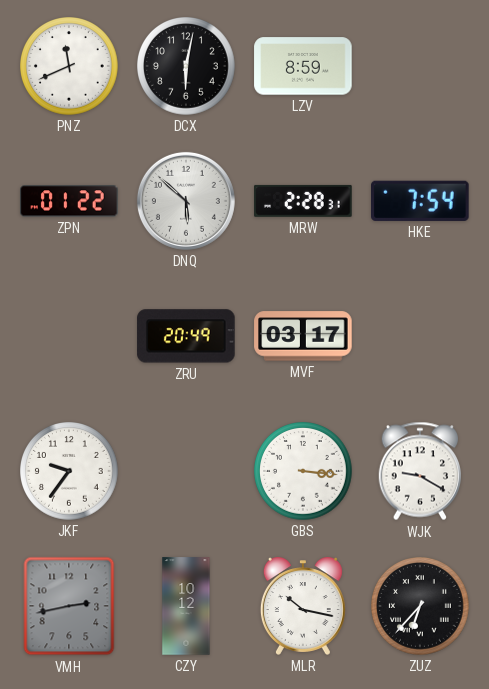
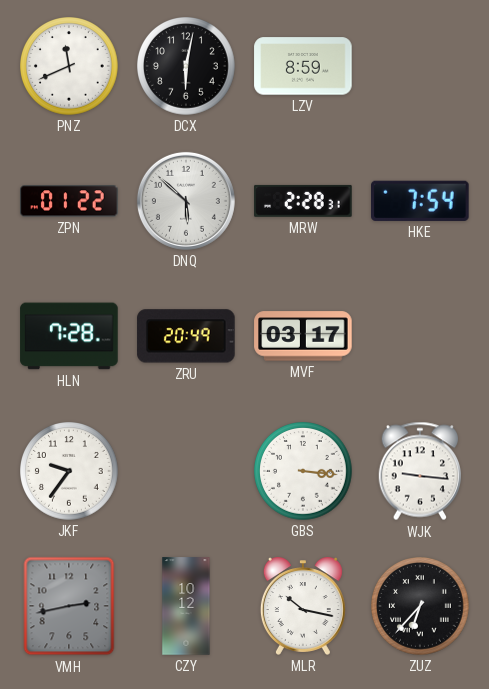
HLN: none -> 7:28
WJK: 9:20 -> 9:16
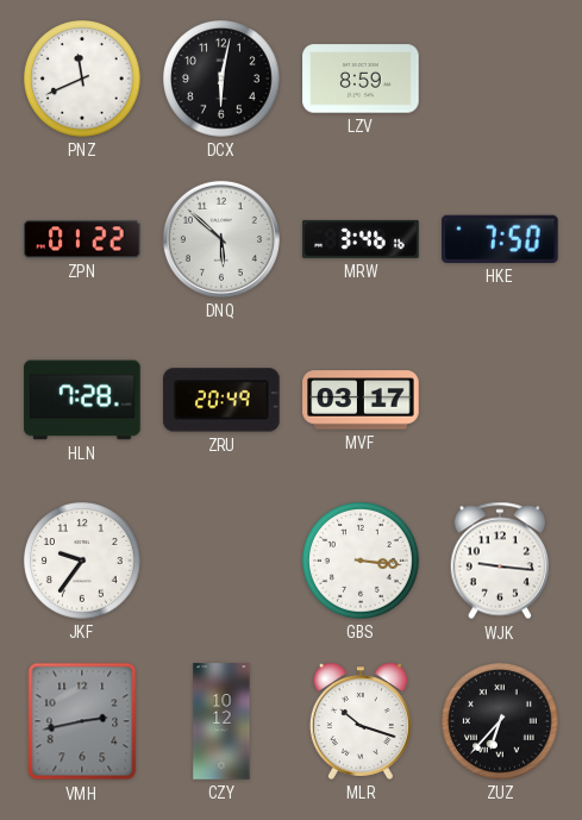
MRW: 2:28 -> 3:46
HKE: 7:54 -> 7:50
MLR: 10:17 -> 10:18
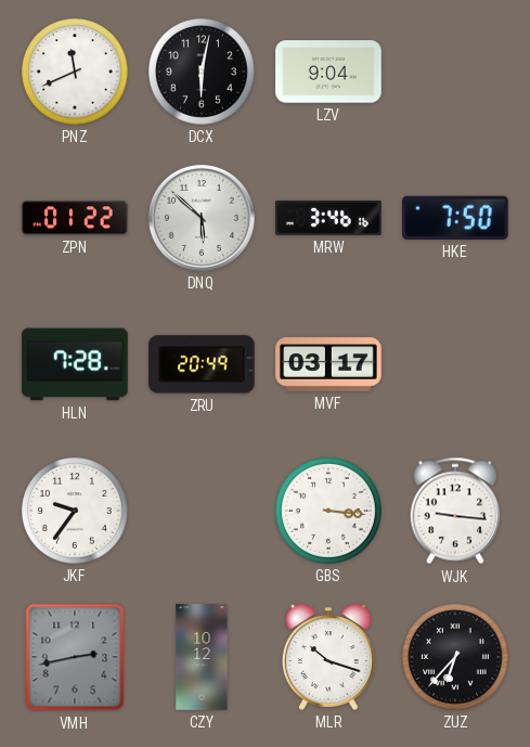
LZV: 8:59 -> 9:04
